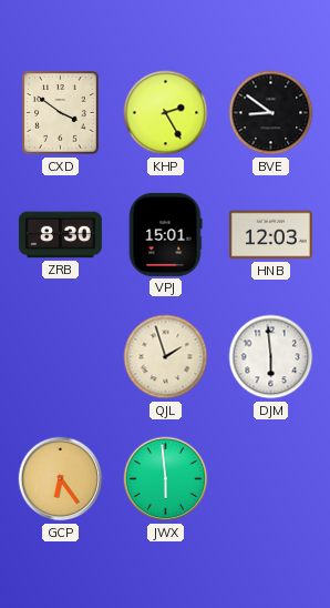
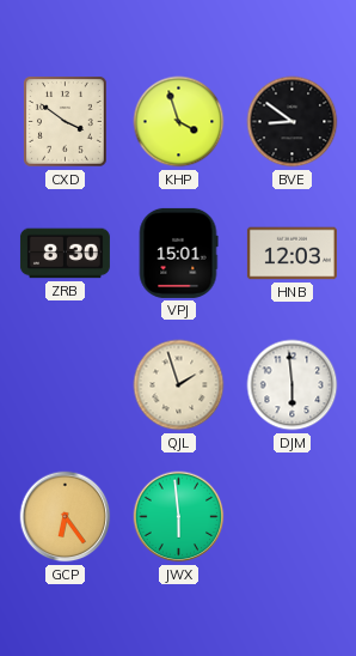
KHP: 2:25 -> 3:57
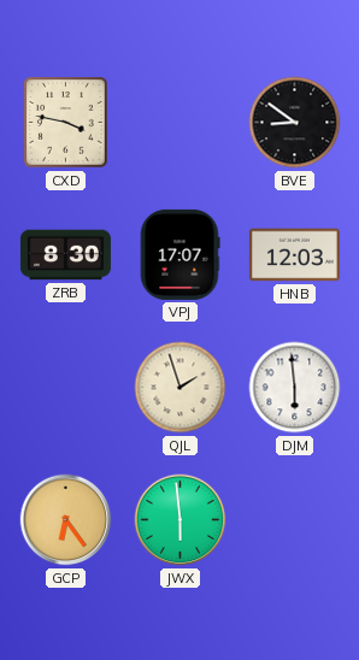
CXD: 3:51 -> 3:47
KHP: 3:57 -> none
VPJ: 15:01 -> 17:07
